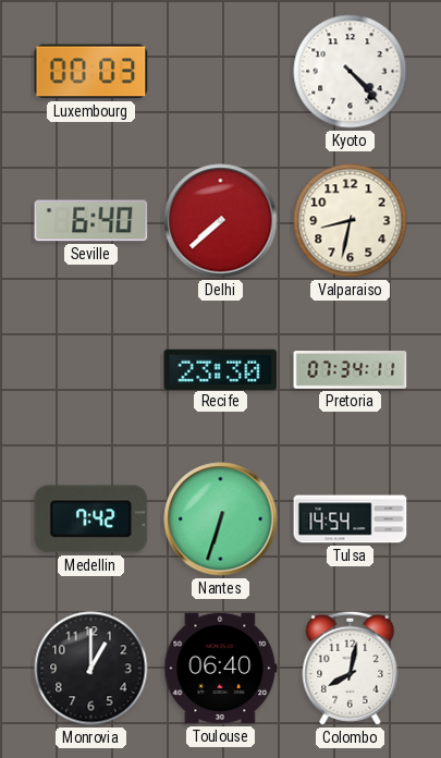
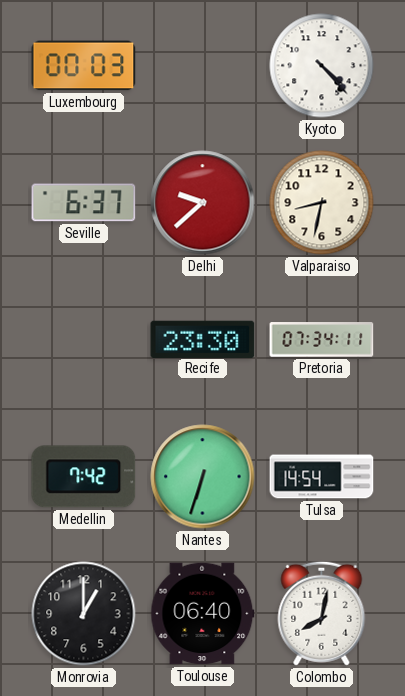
Seville: 6:40 -> 6:37
Delhi: 7:38 -> 9:38
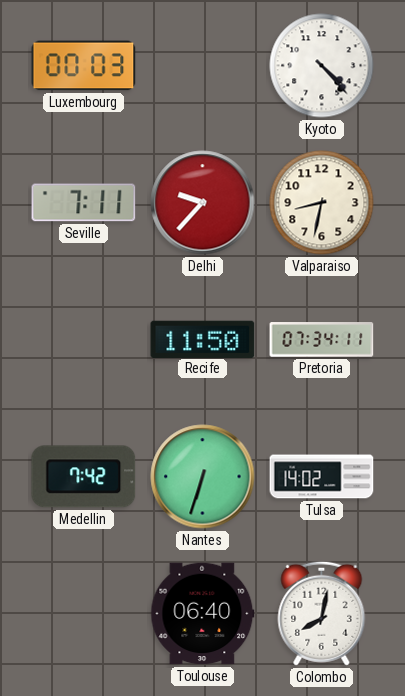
Seville: 6:37 -> 7:11
Delhi: 9:38 -> 9:37
Recife: 23:30 -> 11:50
Tulsa: 14:54 -> 14:02
Monrovia: 1:00 -> none
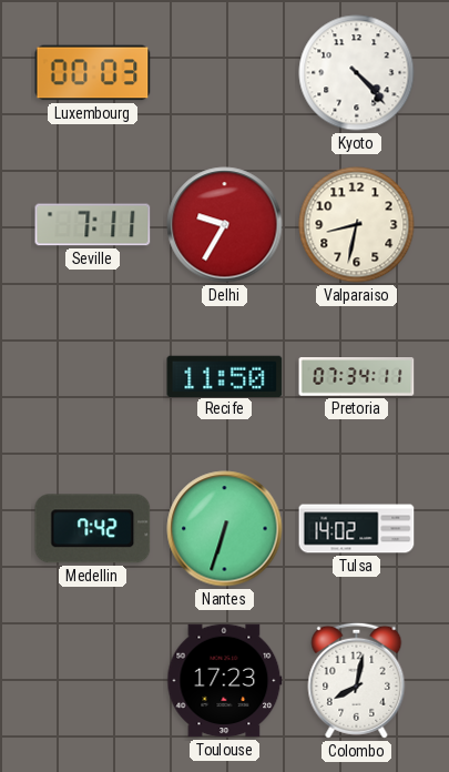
Delhi: 9:37 -> 9:35
Toulouse: 06:40 -> 17:23
